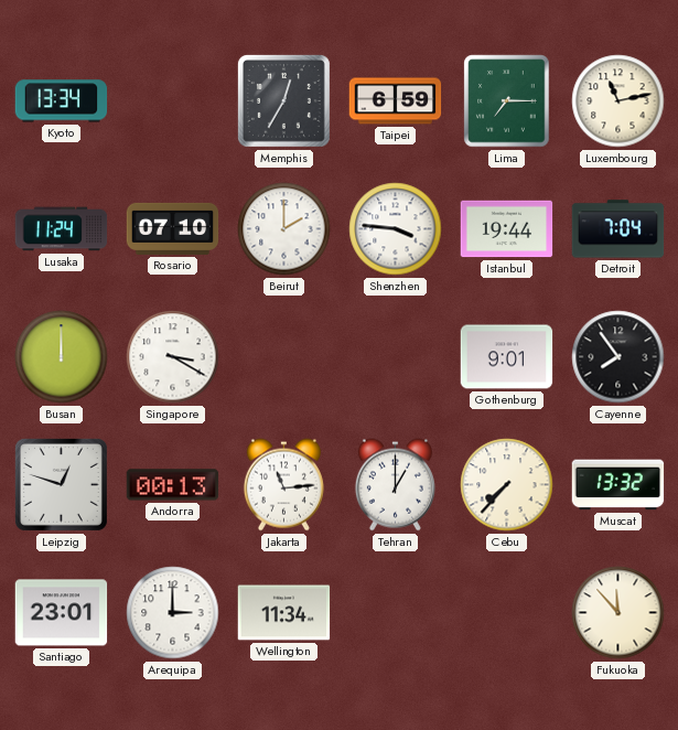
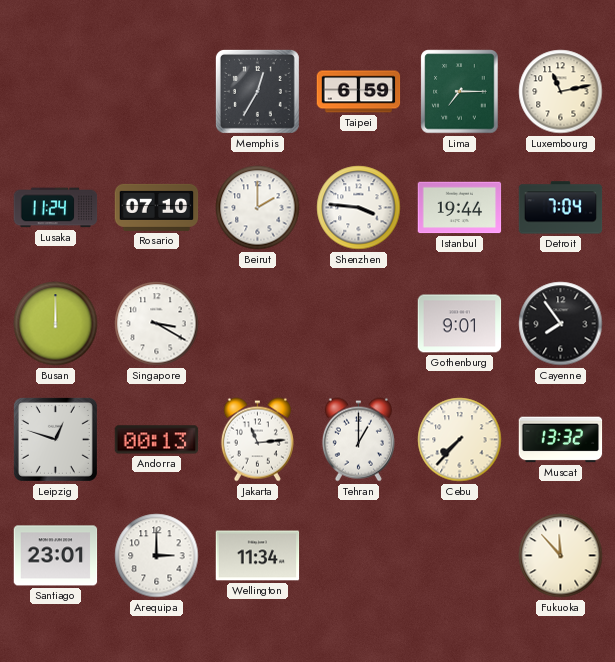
Kyoto: 13:34 -> none
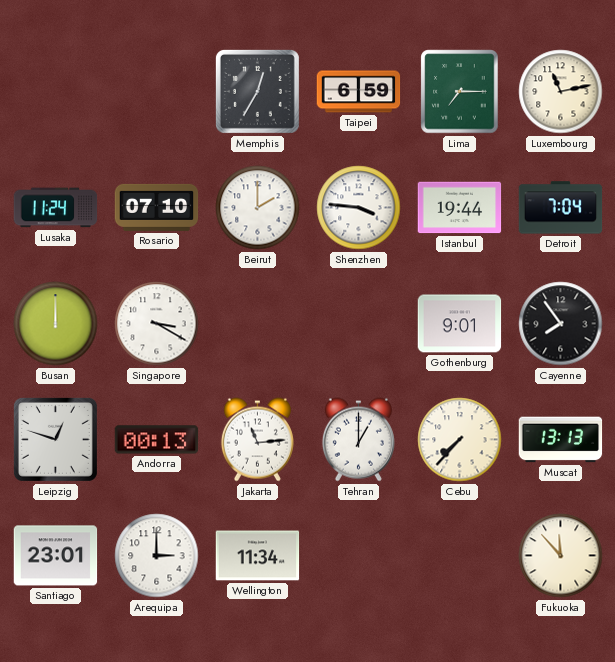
Muscat: 13:32 -> 13:13
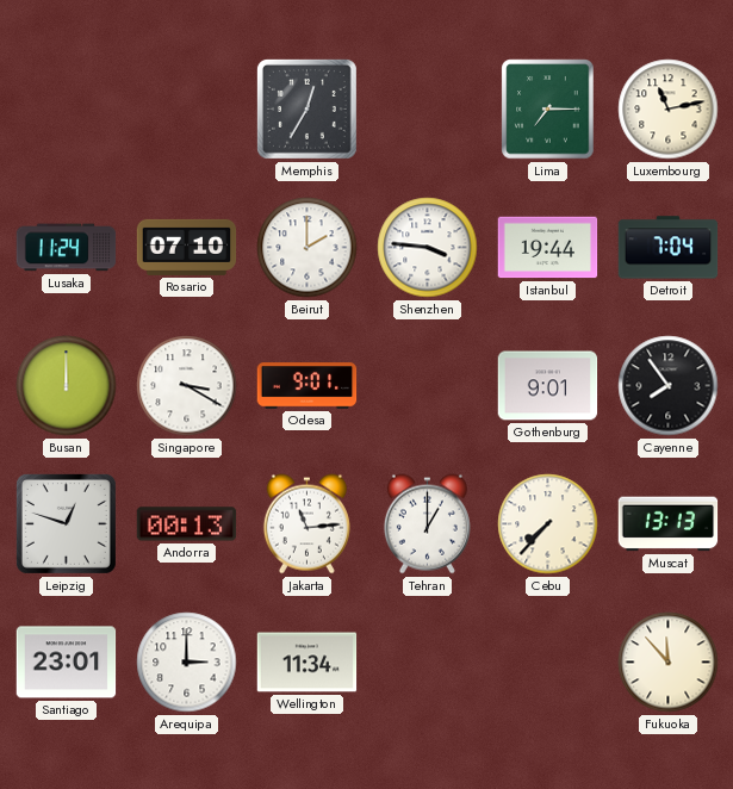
Taipei: 6:59 -> none
Odesa: none -> 9:01
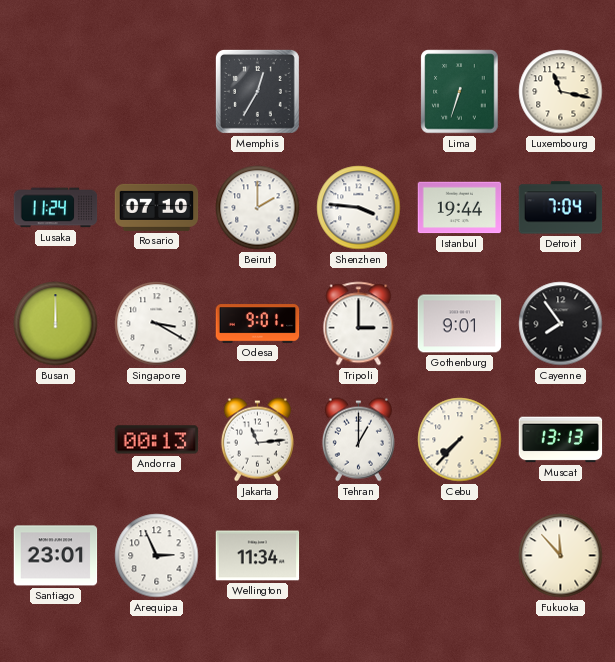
Lima: 7:15 -> 6:33
Luxembourg: 11:13 -> 11:17
Tripoli: none -> 3:00
Leipzig: 12:48 -> none
Arequipa: 3:00 -> 2:56
